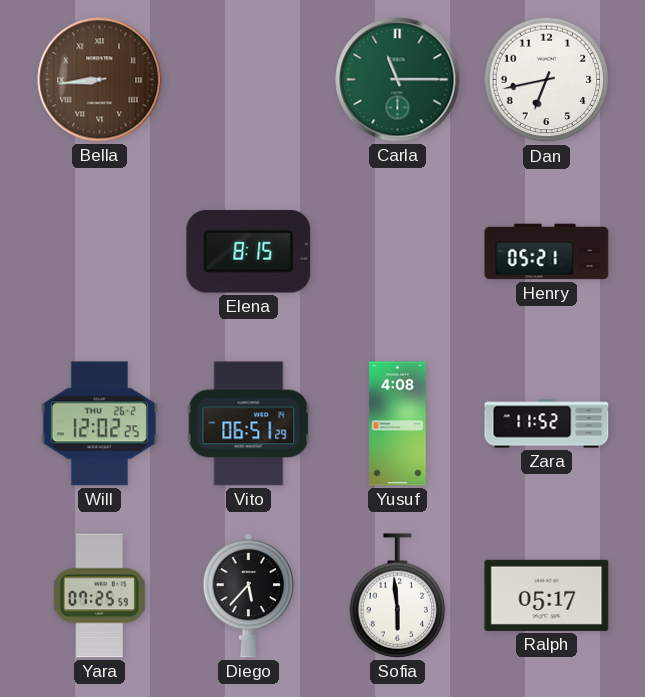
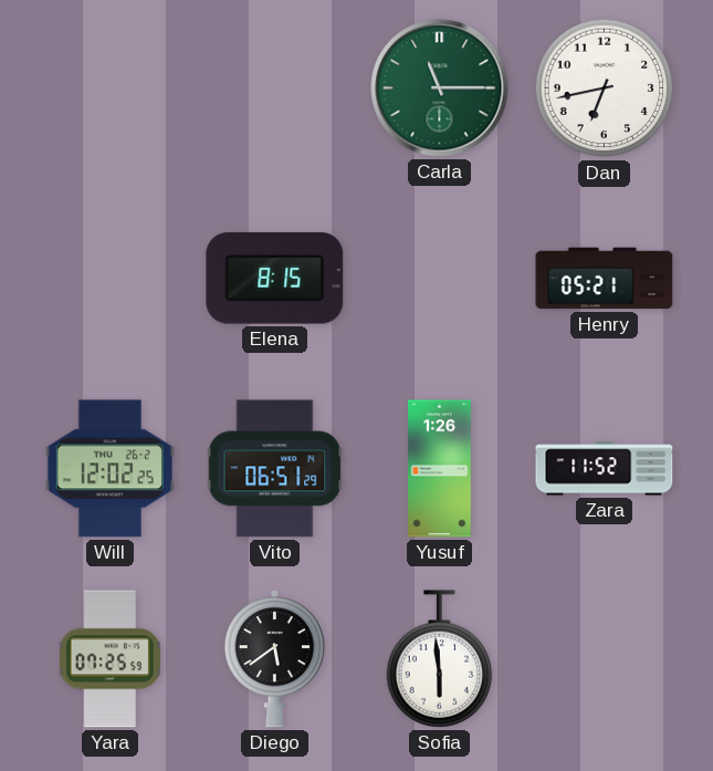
Bella: 8:44 -> none
Yusuf: 4:08 -> 1:26
Diego: 5:37 -> 5:39
Ralph: 05:17 -> none
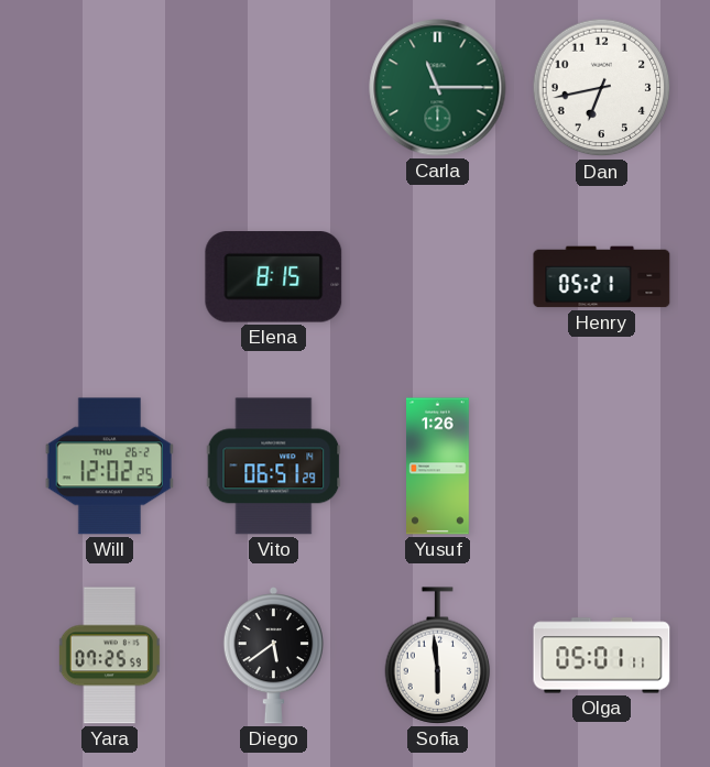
Zara: 11:52 -> none
Olga: none -> 05:01
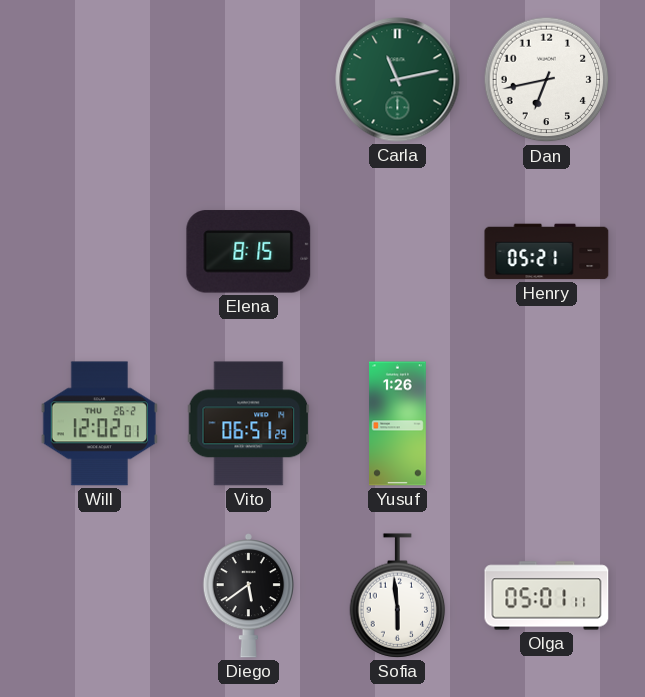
Carla: 11:15 -> 11:13
Will: 12:02:25 -> 12:02:01
Yara: 07:25 -> none
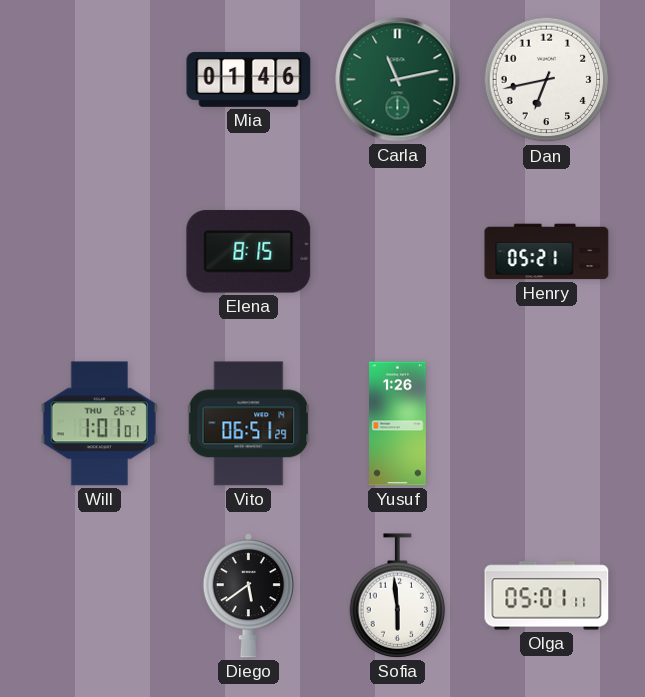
Mia: none -> 01:46
Will: 12:02 -> 1:01
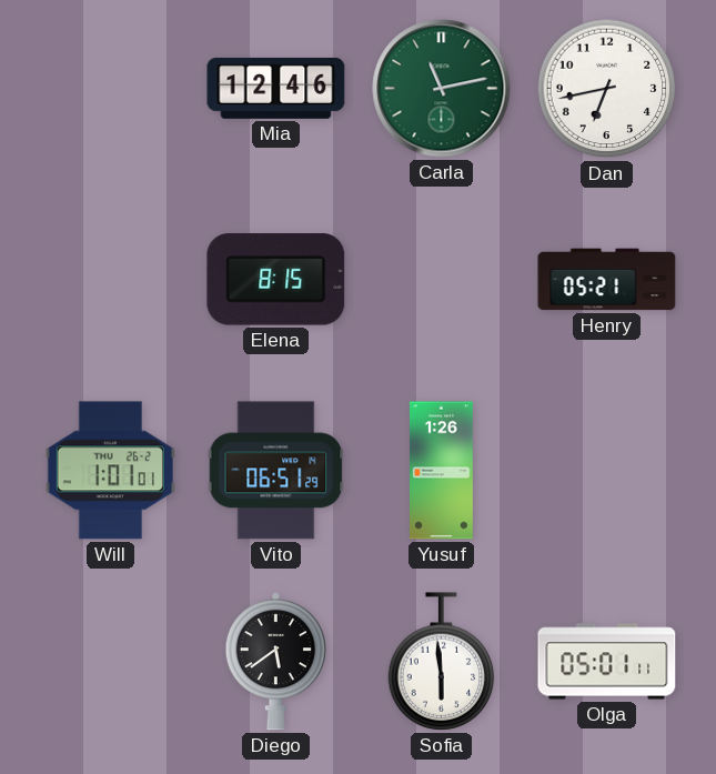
Mia: 01:46 -> 12:46
